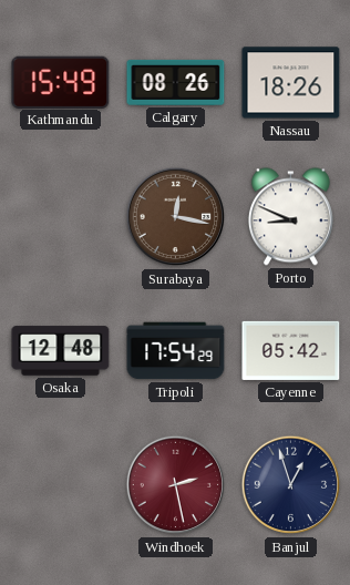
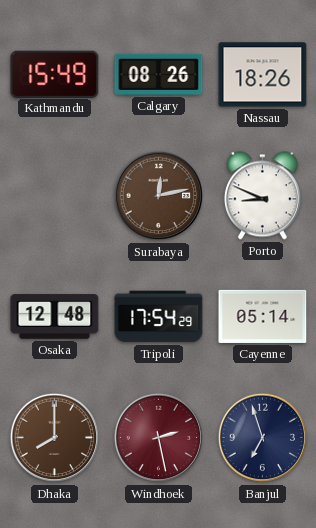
Surabaya: 12:17 -> 12:13
Cayenne: 05:42 -> 05:14
Dhaka: none -> 8:00
Banjul: 12:57 -> 6:57
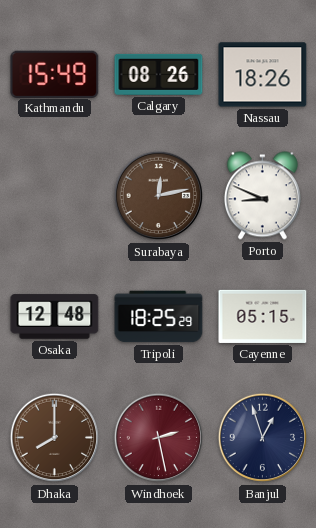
Tripoli: 17:54 -> 18:25
Cayenne: 05:14 -> 05:15
Banjul: 6:57 -> 12:57
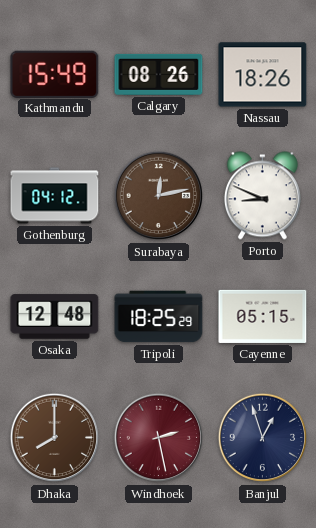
Gothenburg: none -> 04:12
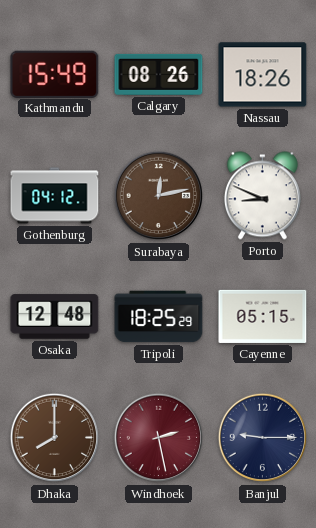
Banjul: 12:57 -> 9:15
